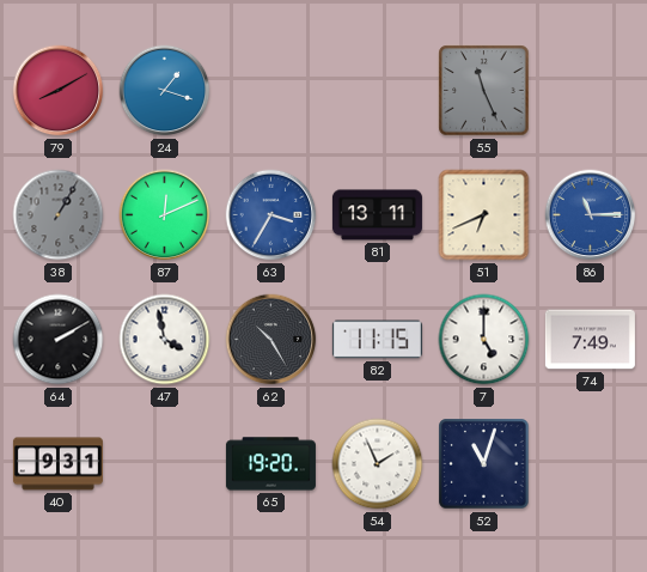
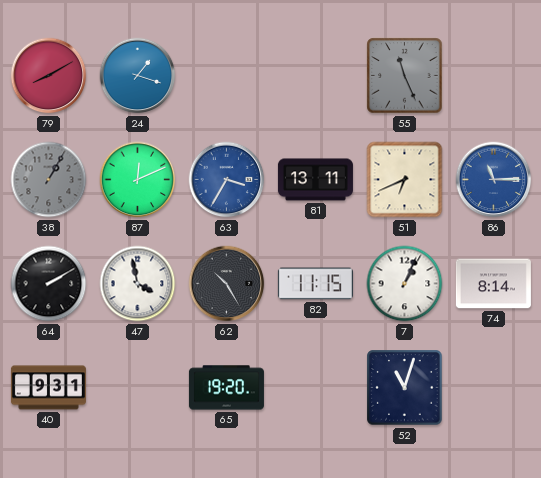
7: 5:00 -> 1:04
74: 7:49 -> 8:14
54: 1:56 -> none
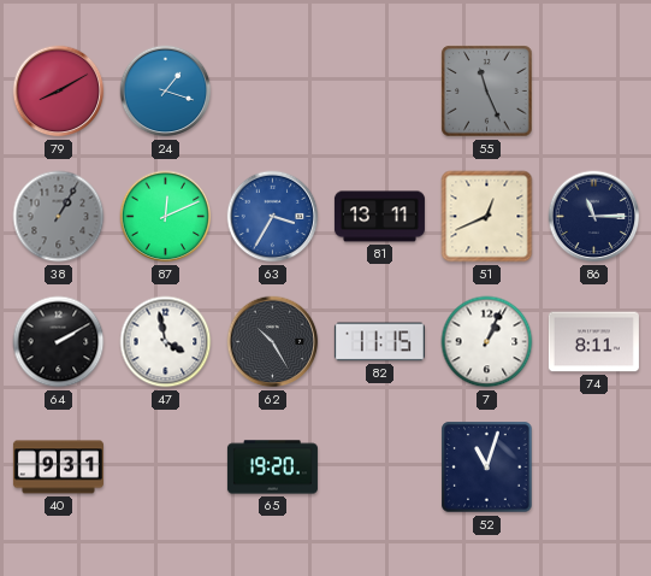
51: 6:41 -> 12:41
86 dial: blue -> navy
74: 8:14 -> 8:11
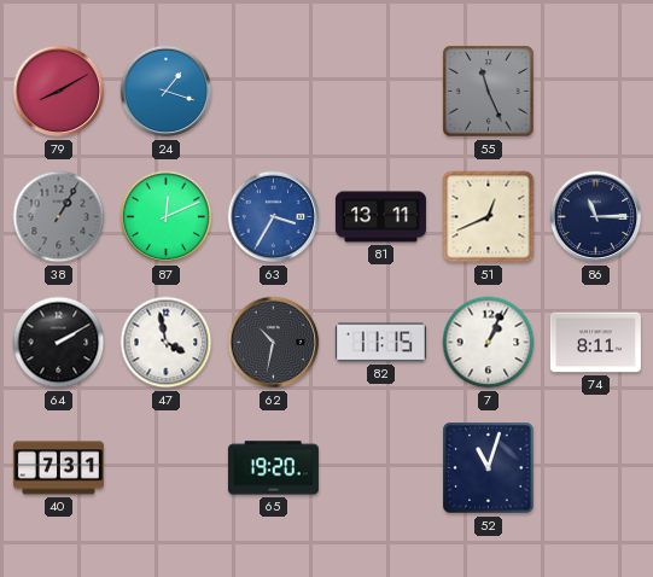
62: 10:25 -> 10:32
40: 9:31 -> 7:31
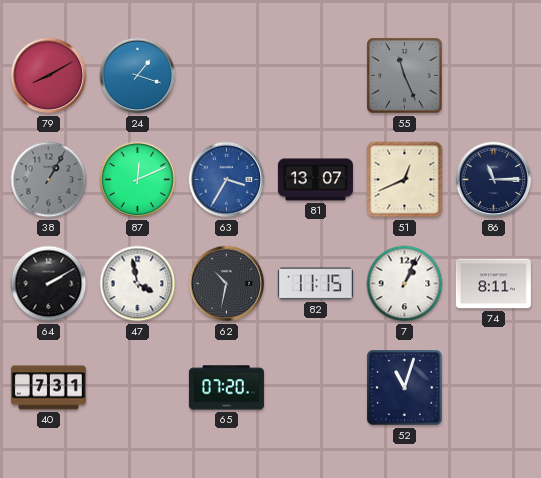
81: 13:11 -> 13:07
65: 19:20 -> 07:20
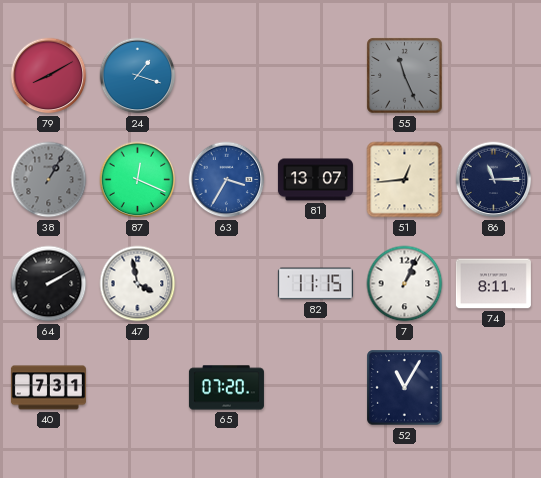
87: 12:11 -> 12:19
51: 12:41 -> 12:44
62: 10:32 -> none
52: 11:03 -> 11:05
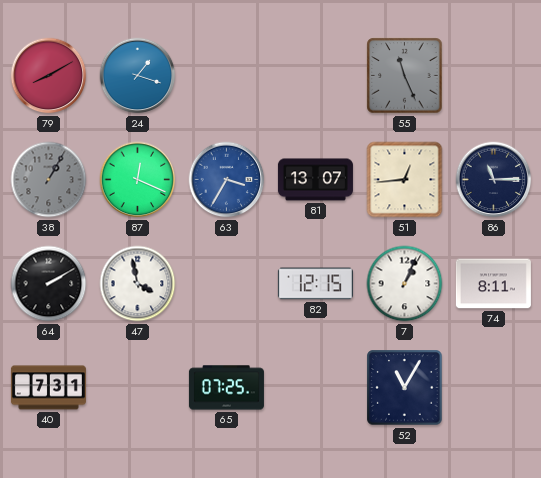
82: 11:15 -> 12:15
65: 07:20 -> 07:25
